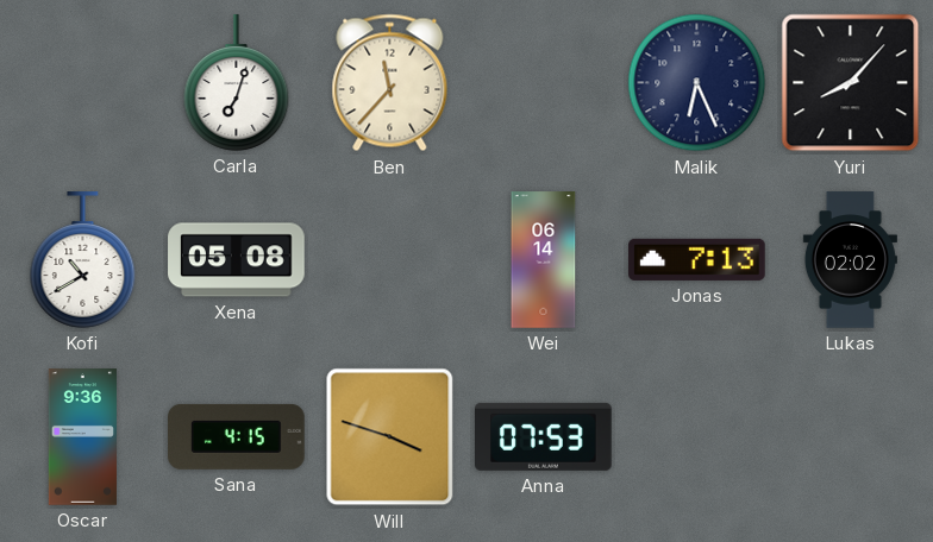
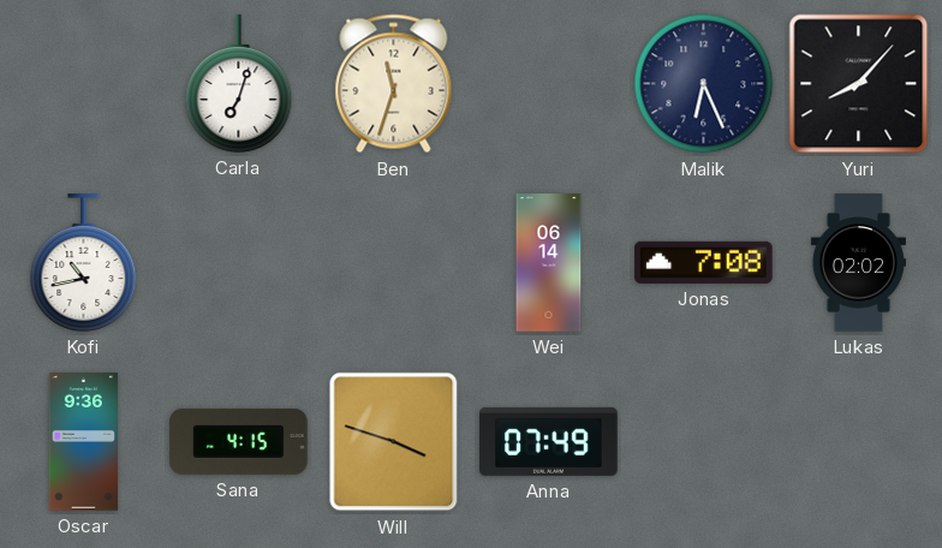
Ben: 11:37 -> 11:33
Kofi: 10:40 -> 10:43
Xena: 05:08 -> none
Jonas: 7:13 -> 7:08
Anna: 07:53 -> 07:49
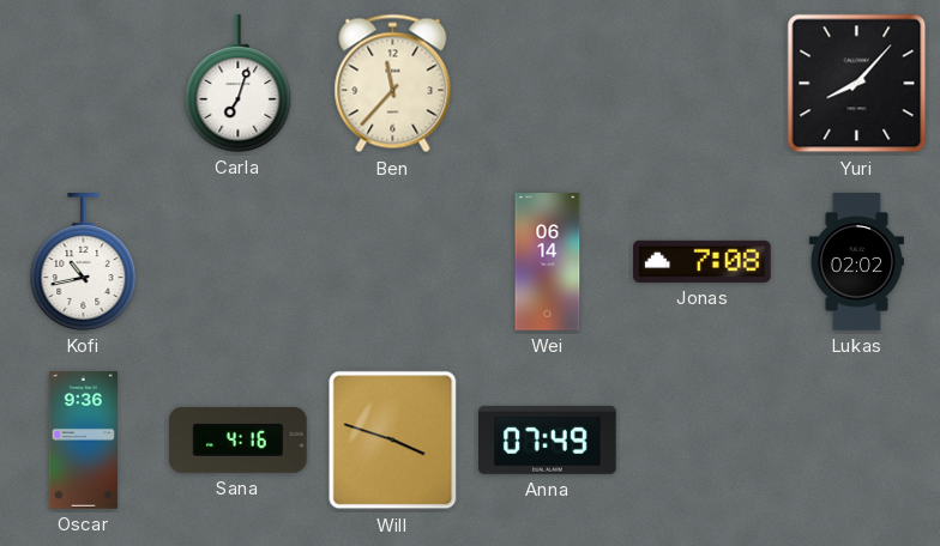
Ben: 11:33 -> 11:37
Malik: 6:26 -> none
Sana: 4:15 -> 4:16
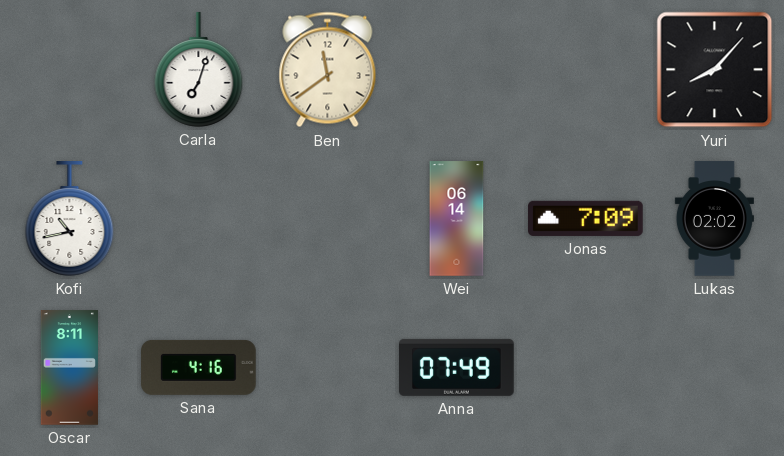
Ben: 11:37 -> 11:39
Jonas: 7:08 -> 7:09
Oscar: 9:36 -> 8:11
Will: 3:48 -> none
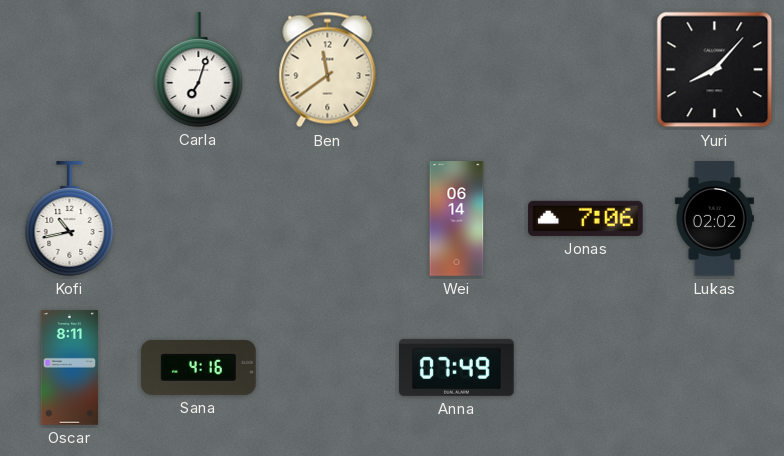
Jonas: 7:09 -> 7:06
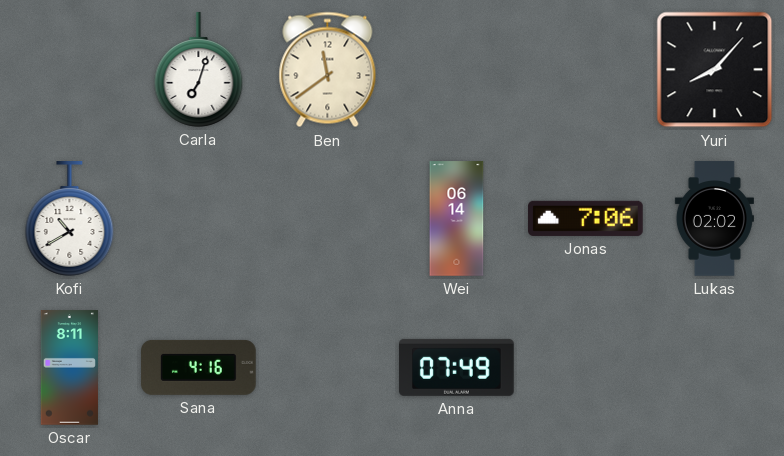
Kofi: 10:43 -> 10:40
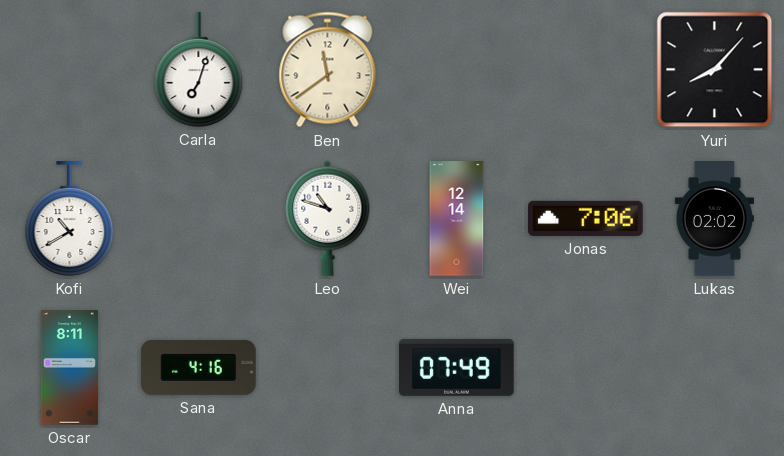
Leo: none -> 10:48
Wei: 06:14 -> 12:14
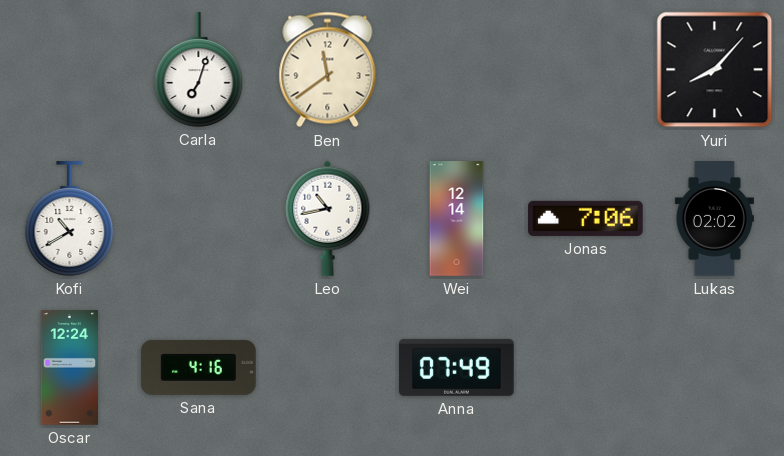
Leo: 10:48 -> 10:43
Oscar: 8:11 -> 12:24
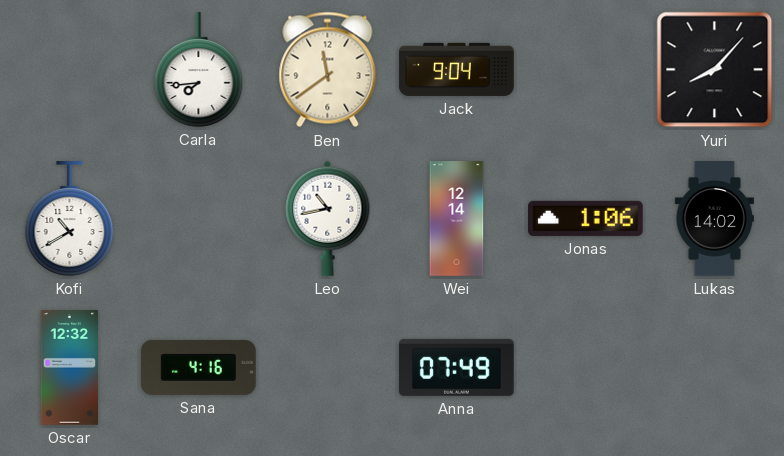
Carla: 7:03 -> 7:44
Jack: none -> 9:04
Jonas: 7:06 -> 1:06
Lukas: 02:02 -> 14:02
Oscar: 12:24 -> 12:32
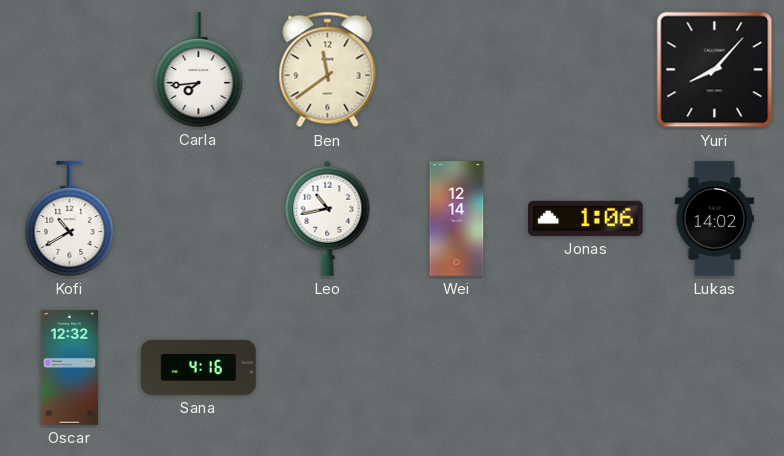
Jack: 9:04 -> none
Anna: 07:49 -> none
